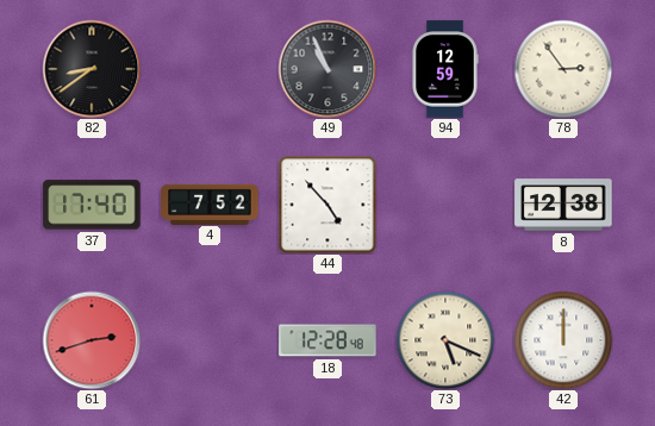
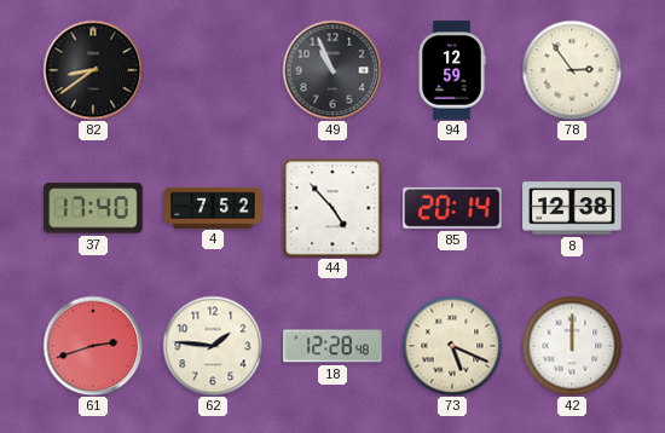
85: none -> 20:14
62: none -> 1:46
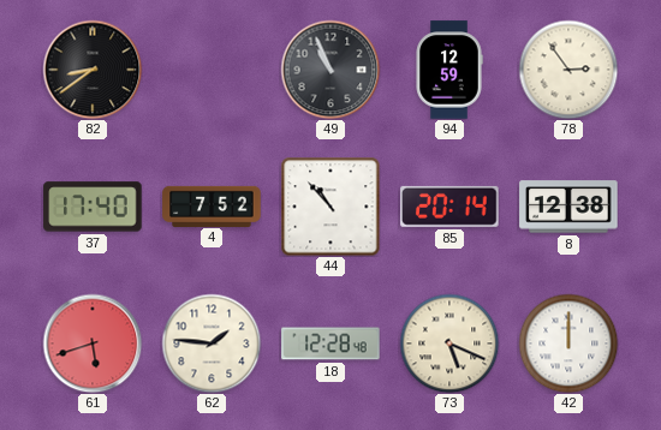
44: 4:53 -> 10:53
61: 2:42 -> 5:42
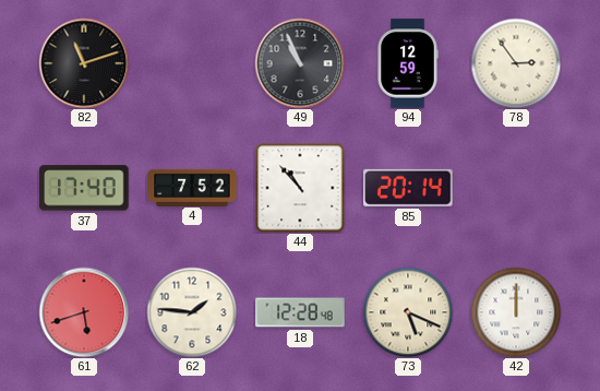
82: 8:39 -> 11:12
8: 12:38 -> none
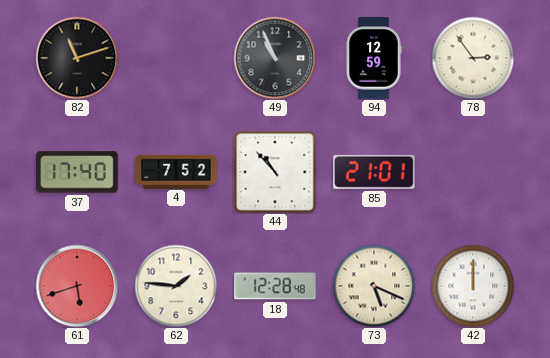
85: 20:14 -> 21:01
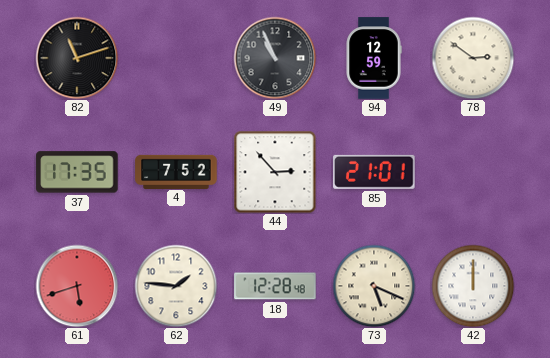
78: 2:54 -> 2:51
37: 17:40 -> 17:35
44: 10:53 -> 2:53
